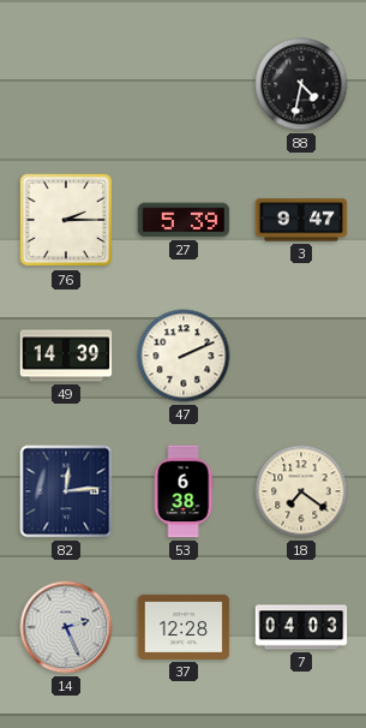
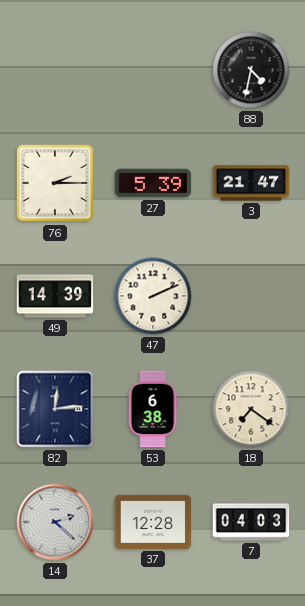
3: 9:47 -> 21:47
14: 2:26 -> 2:22
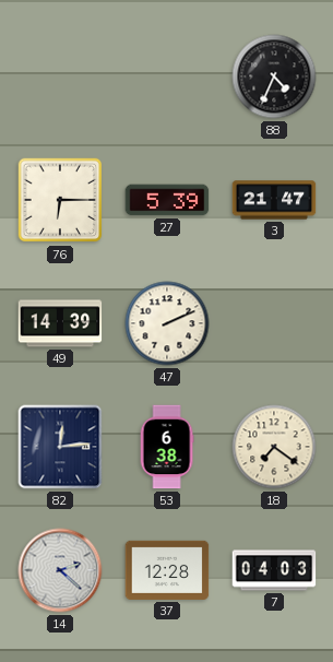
88: 4:32 -> 4:34
76: 2:15 -> 6:15
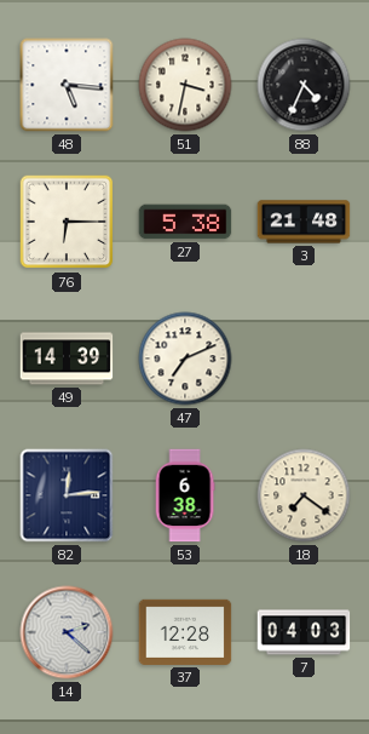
48: none -> 5:16
51: none -> 3:32
27: 5:39 -> 5:38
3: 21:47 -> 21:48
47: 2:11 -> 7:11
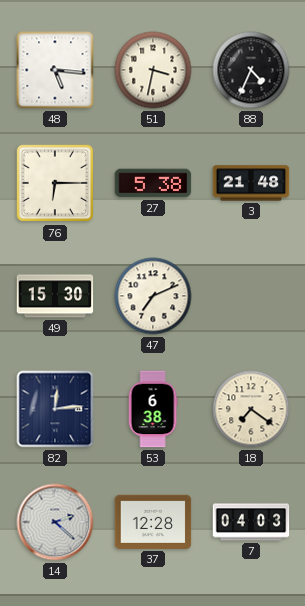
49: 14:39 -> 15:30
